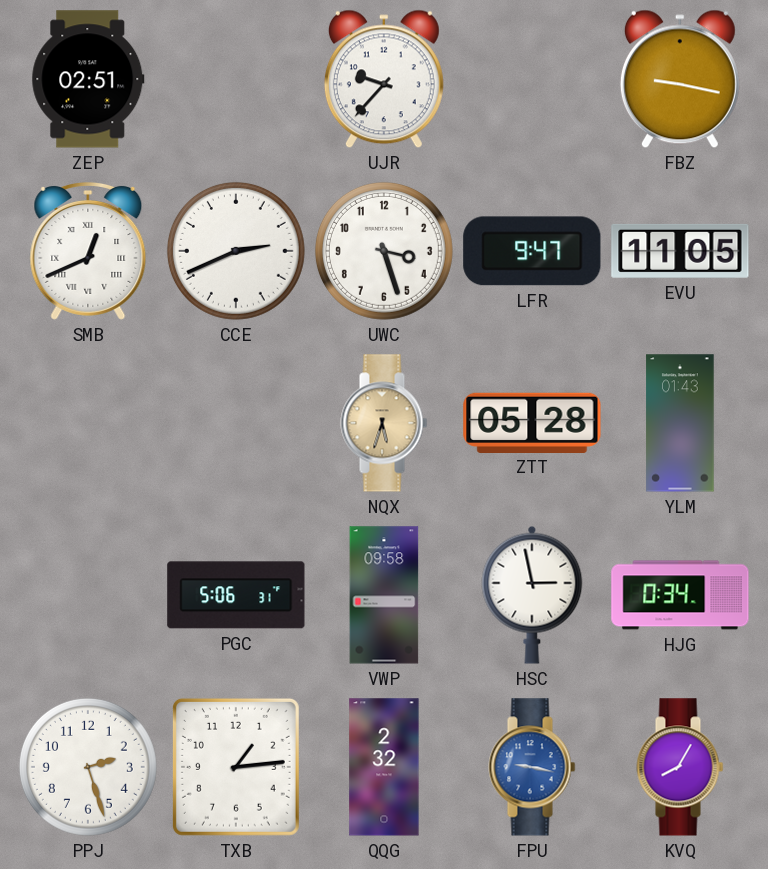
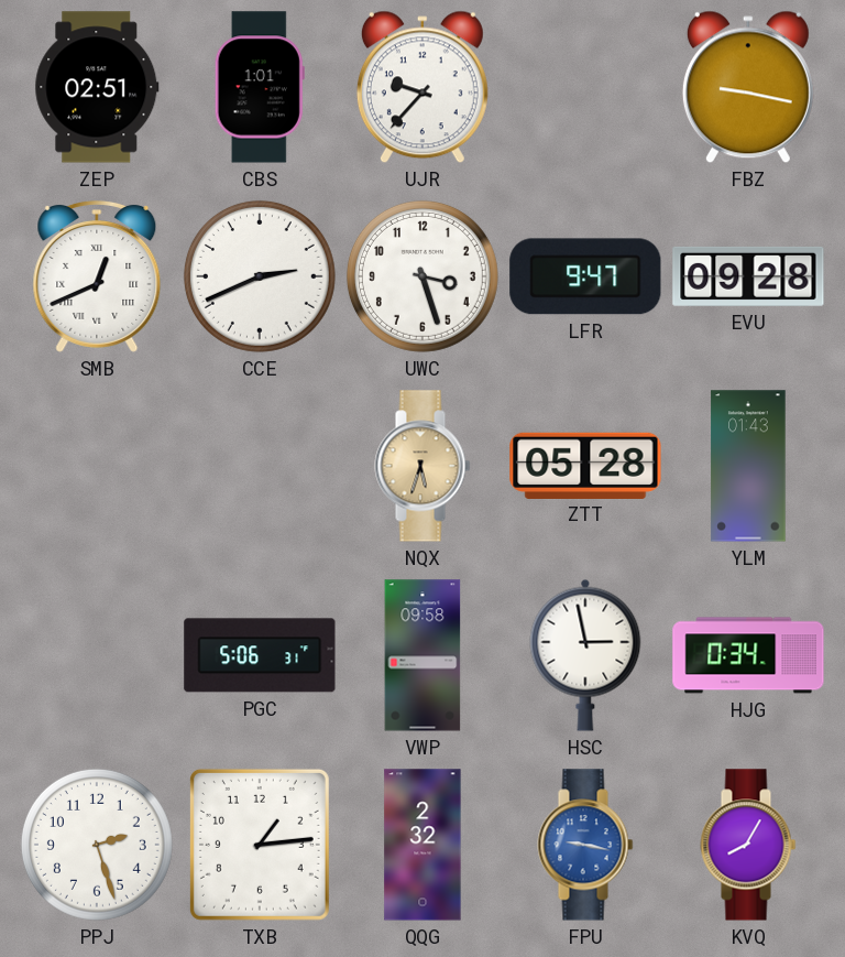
CBS: none -> 1:01
EVU: 11:05 -> 09:28
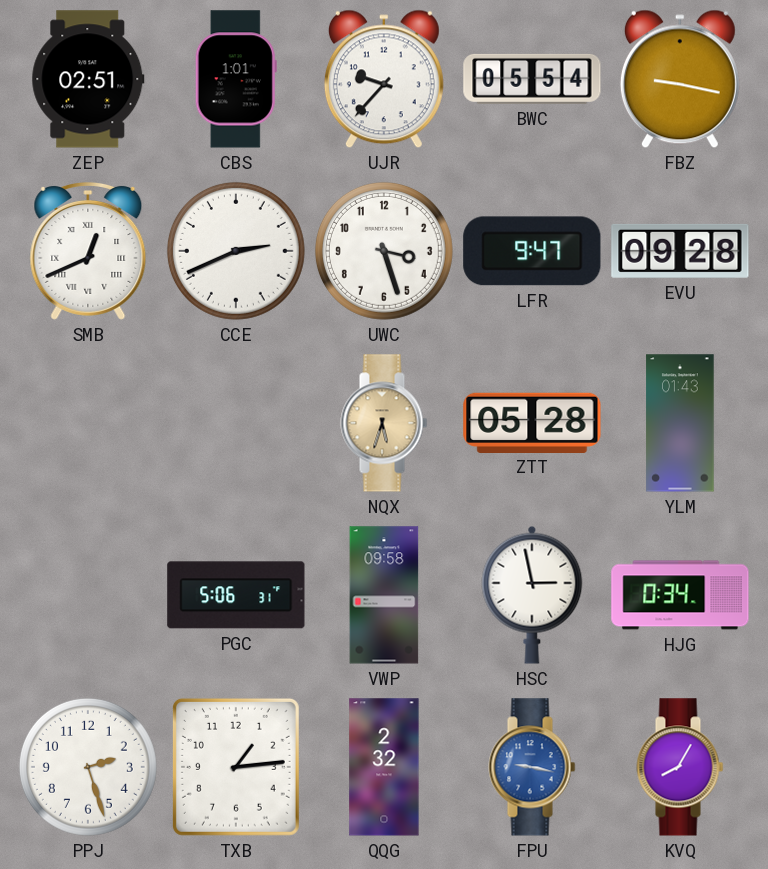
BWC: none -> 05:54
